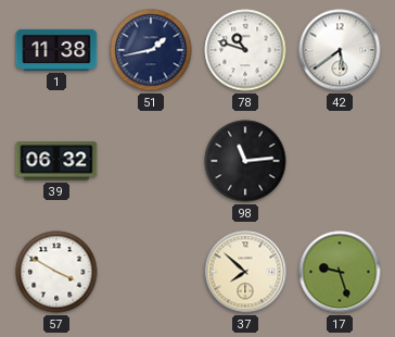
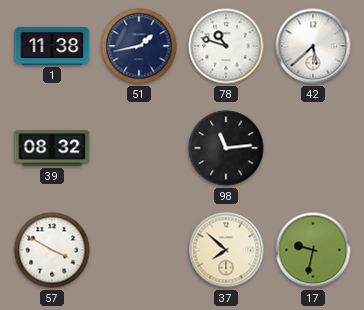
42: 5:39 -> 5:38
39: 06:32 -> 08:32
17: 9:27 -> 9:32
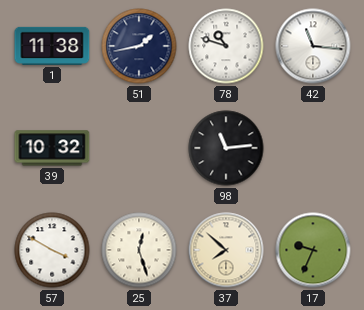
42: 5:38 -> 11:16
39: 08:32 -> 10:32
25: none -> 12:27
17: 9:32 -> 9:34
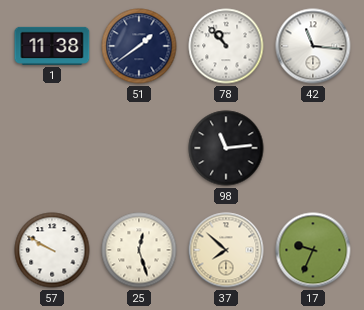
51: 1:43 -> 1:39
78: 10:48 -> 10:53
39: 10:32 -> none
57: 3:50 -> 9:50
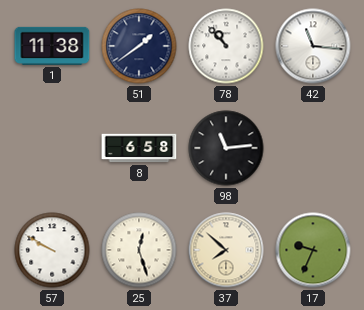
8: none -> 6:58
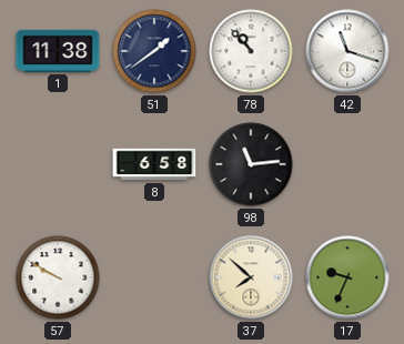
42: 11:16 -> 11:18
25: 12:27 -> none
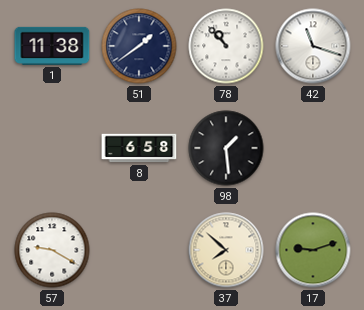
98: 11:14 -> 1:29
57: 9:50 -> 9:20
17: 9:34 -> 9:12
